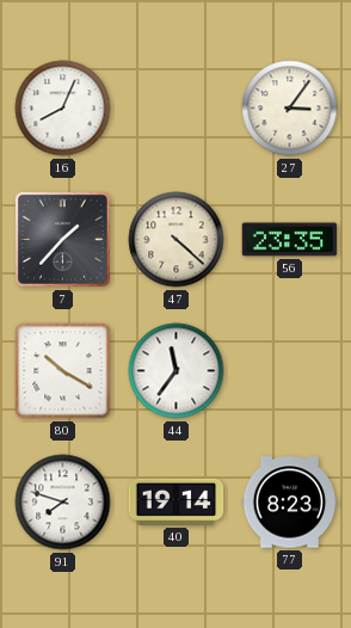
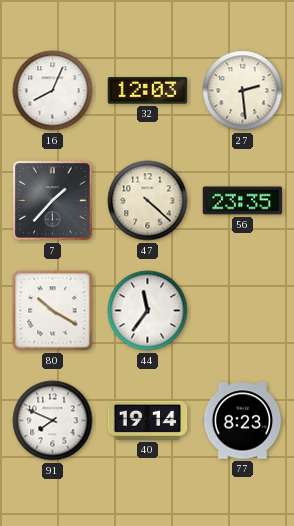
32: none -> 12:03
27: 3:06 -> 2:29
91: 7:48 -> 7:49
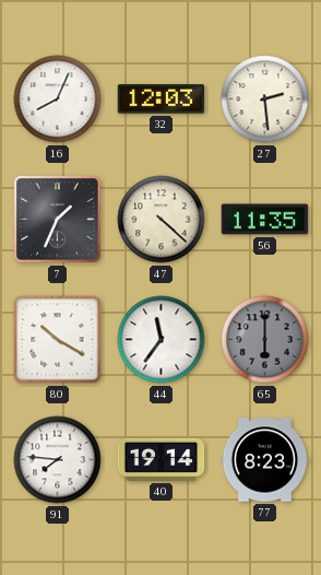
7: 1:37 -> 1:34
56: 23:35 -> 11:35
65: none -> 6:00
91: 7:49 -> 7:46
